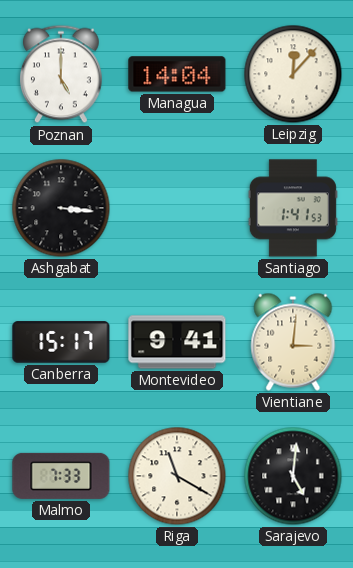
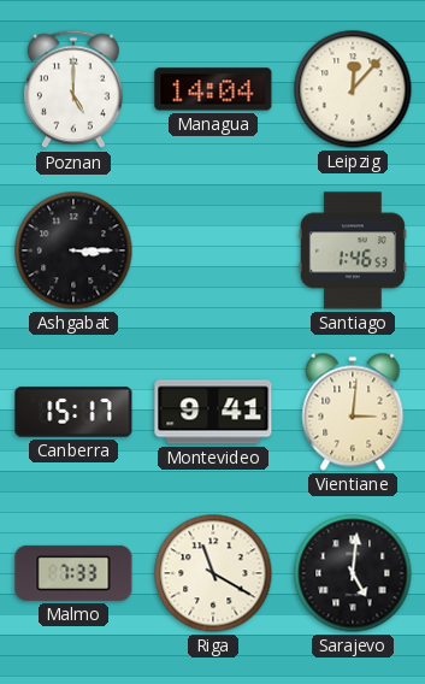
Ashgabat: 3:16 -> 3:15
Santiago: 1:41 -> 1:46
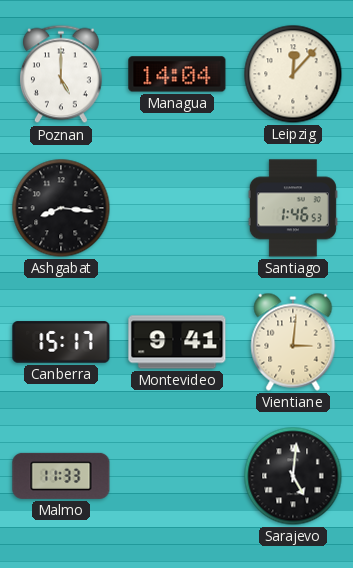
Ashgabat: 3:15 -> 8:16
Malmo: 7:33 -> 11:33
Riga: 11:20 -> none
